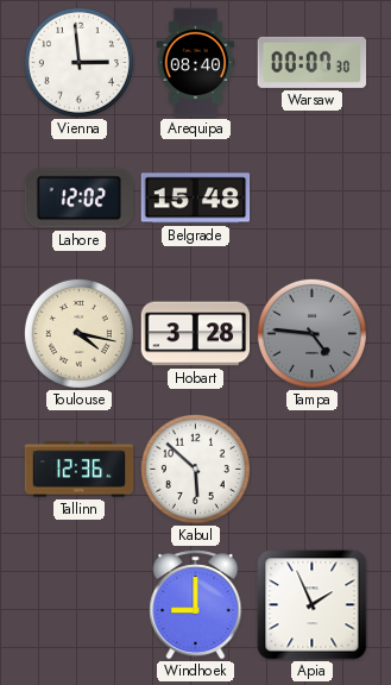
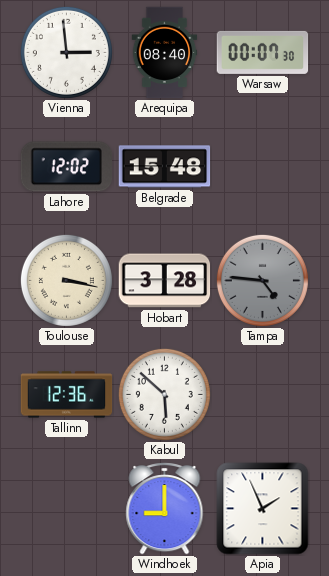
Toulouse: 4:17 -> 3:17
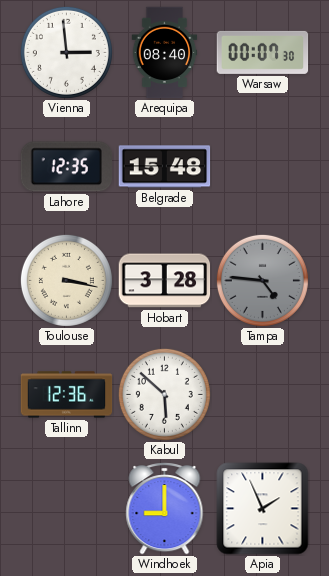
Lahore: 12:02 -> 12:35
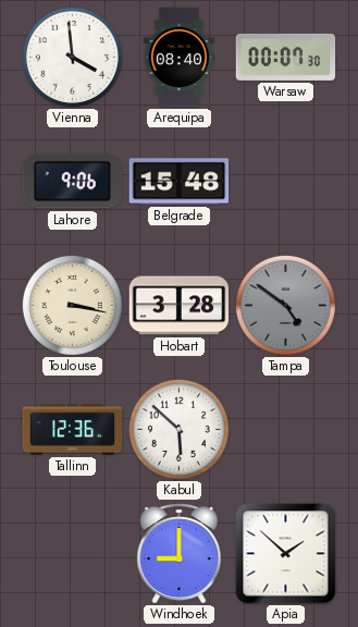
Vienna: 2:59 -> 3:59
Lahore: 12:35 -> 9:06
Tampa: 4:46 -> 4:51
Apia: 1:56 -> 1:52
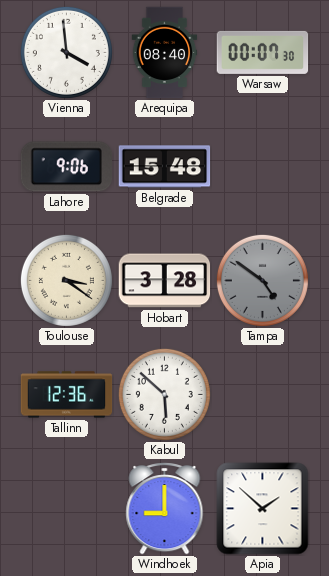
Toulouse: 3:17 -> 3:21
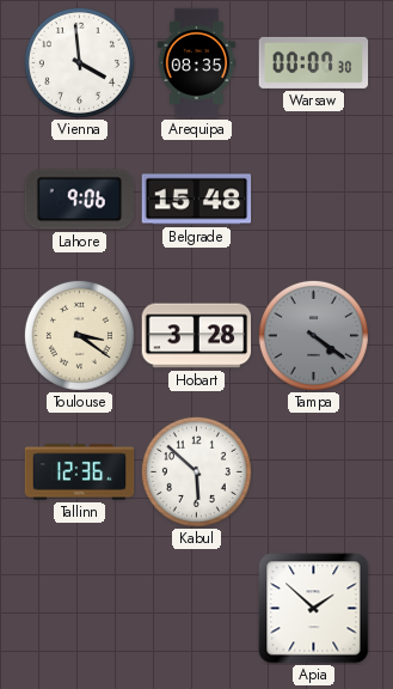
Arequipa: 08:40 -> 08:35
Tampa: 4:51 -> 4:21
Windhoek: 9:00 -> none
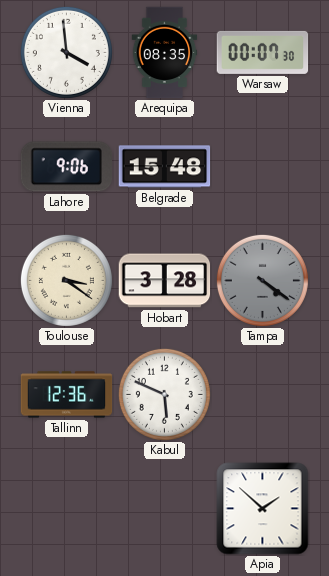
Kabul: 5:52 -> 5:49
